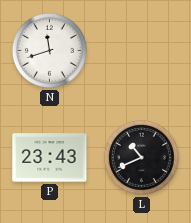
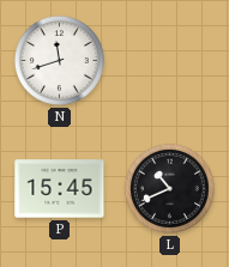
P: 23:43 -> 15:45
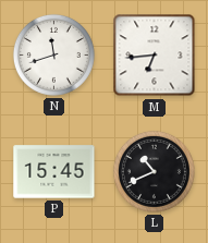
M: none -> 6:44
